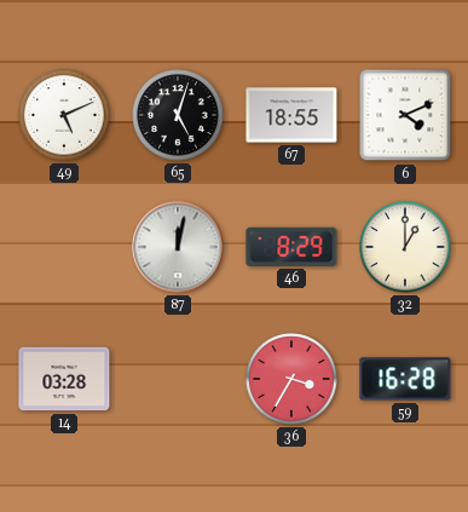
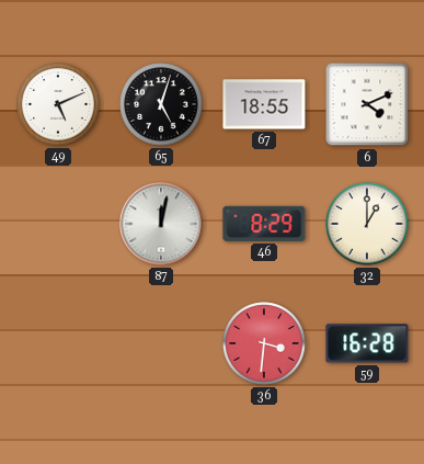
14: 03:28 -> none
36: 3:35 -> 3:31
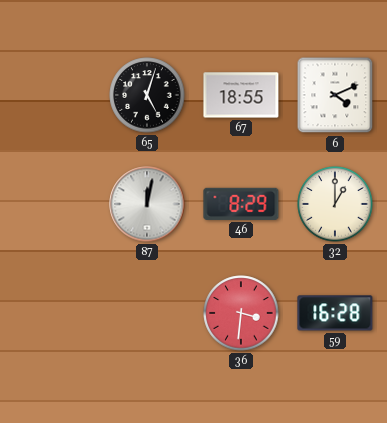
49: 5:11 -> none
